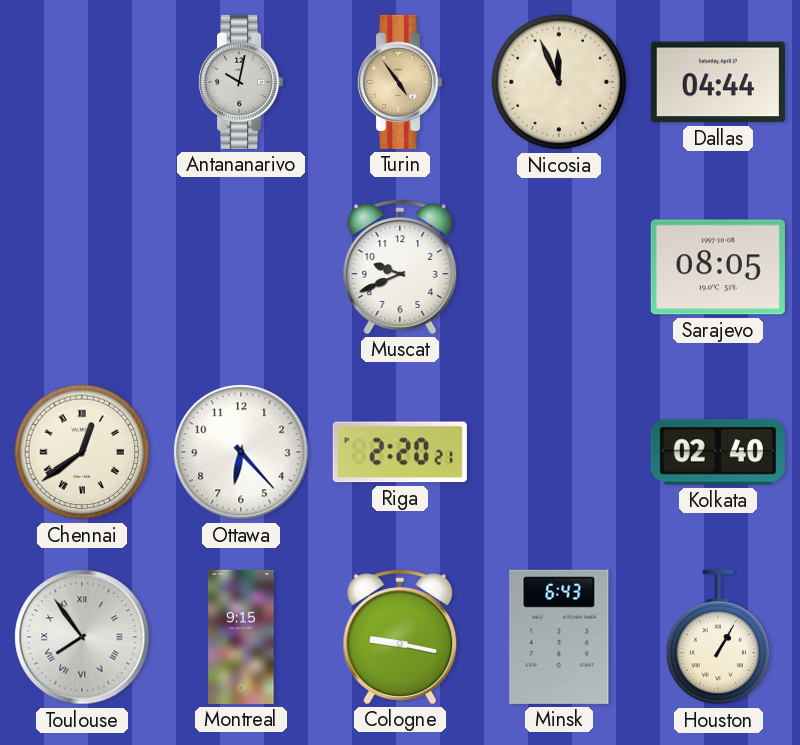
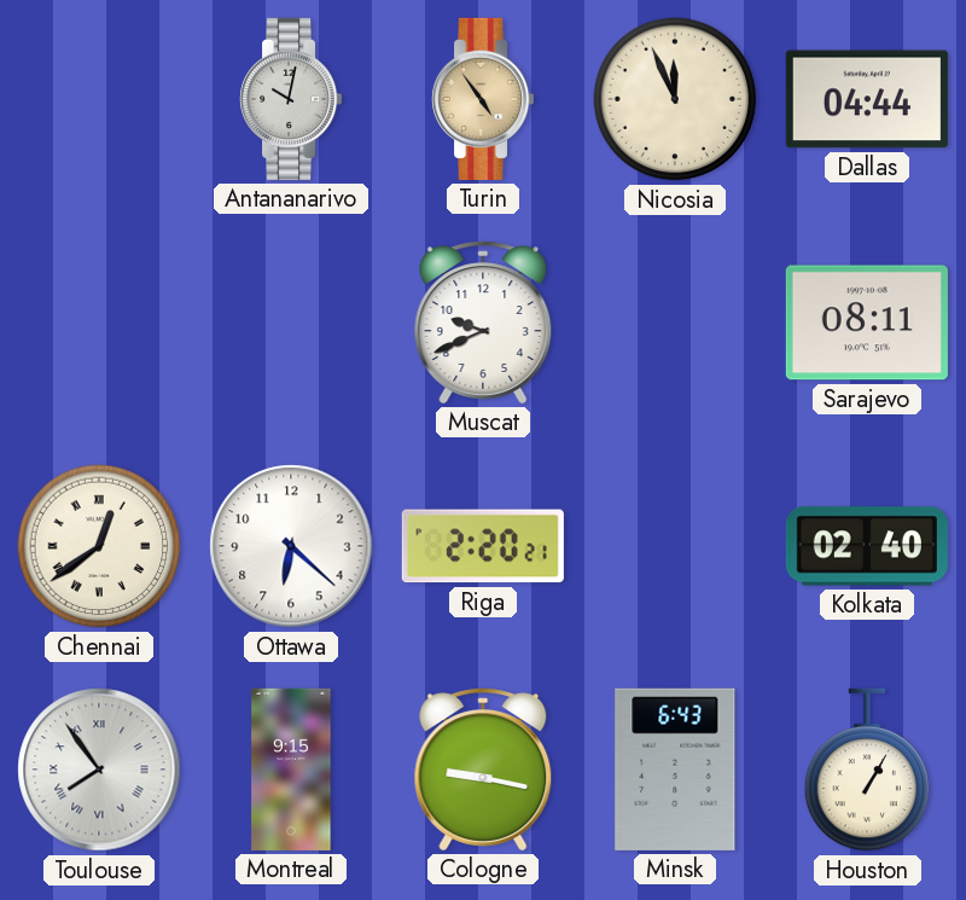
Sarajevo: 08:05 -> 08:11
Ottawa: 6:23 -> 6:22
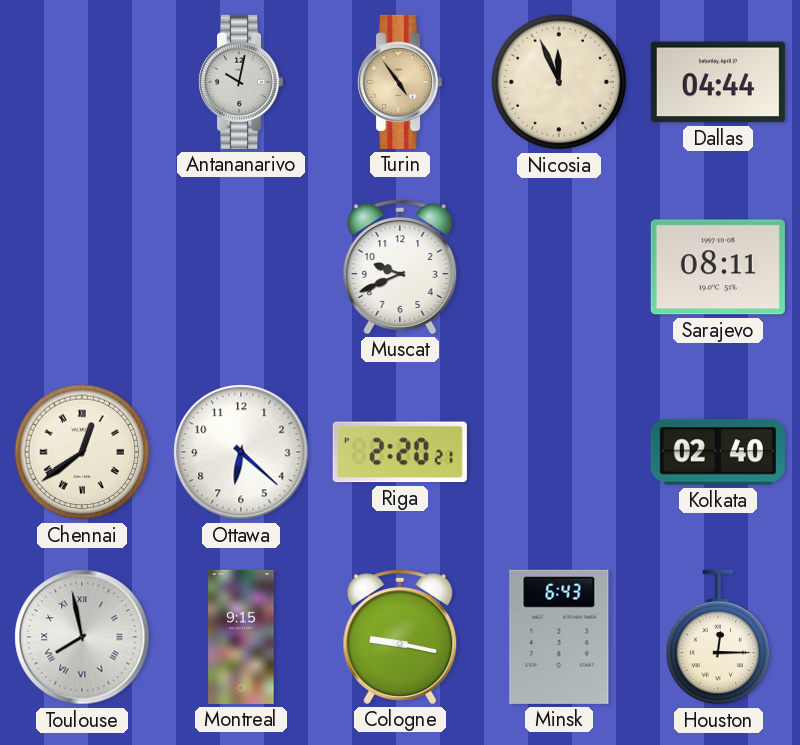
Toulouse: 7:54 -> 7:58
Houston: 1:05 -> 12:15
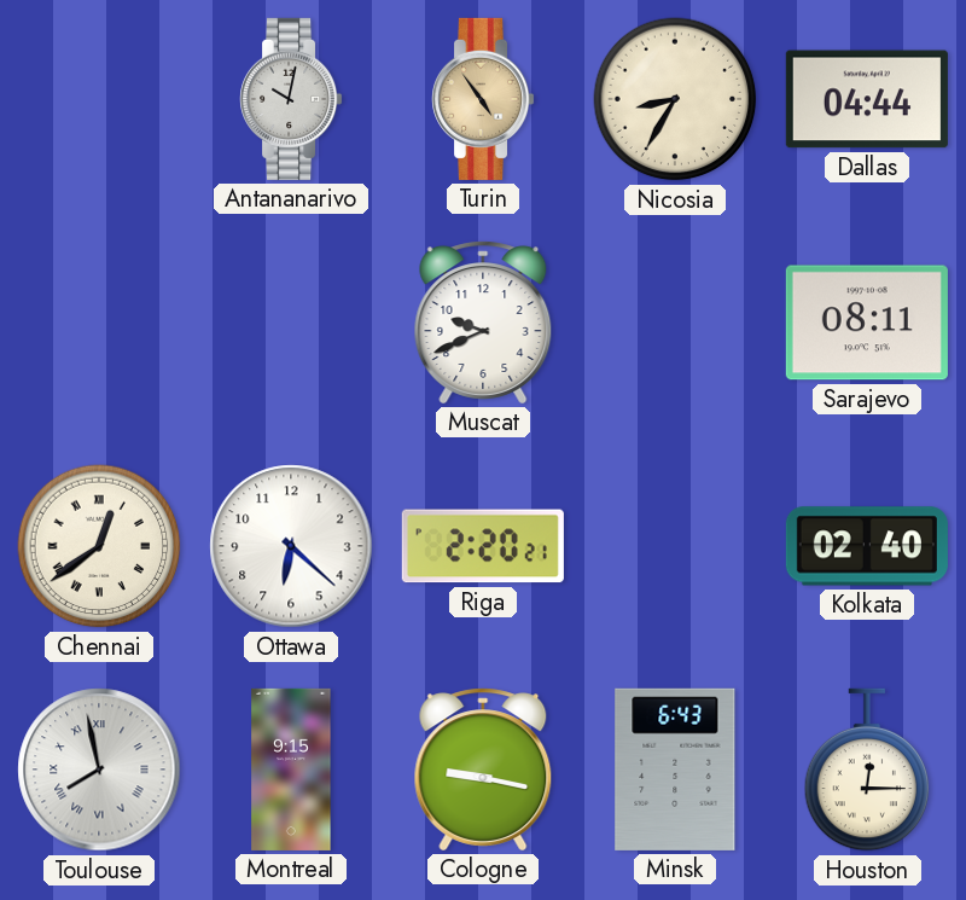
Nicosia: 11:56 -> 8:35
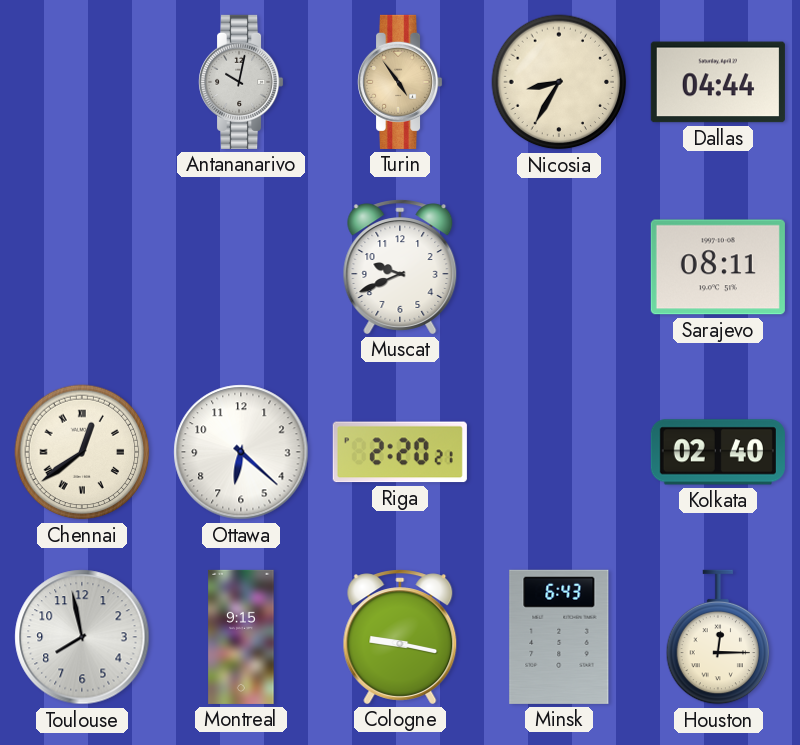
Toulouse numerals: Roman -> Arabic
